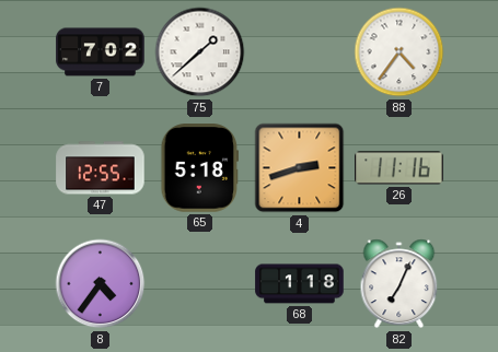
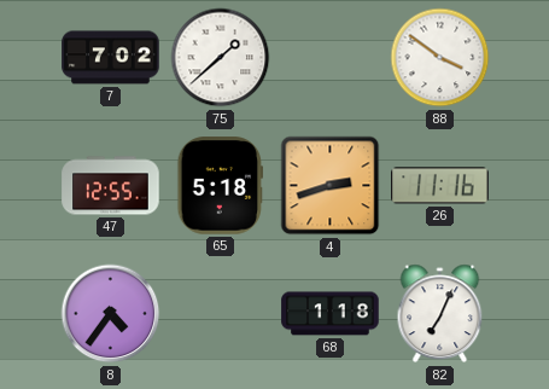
88: 4:36 -> 3:51
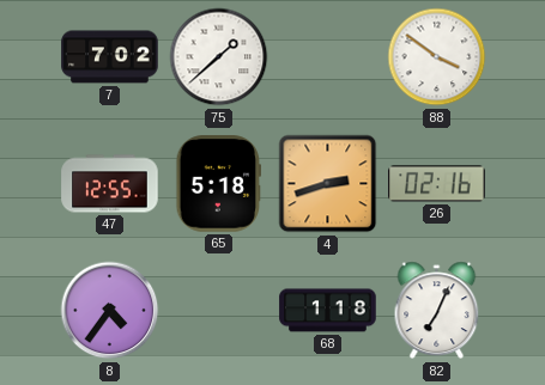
26: 11:16 -> 02:16
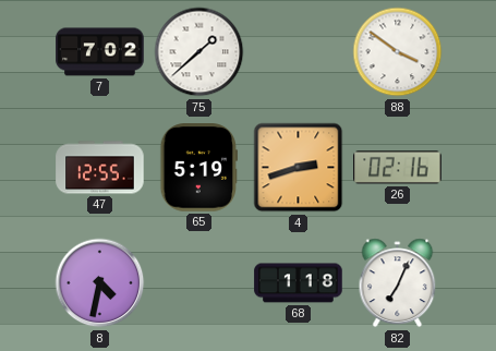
65: 5:18 -> 5:19
8: 4:36 -> 4:32
